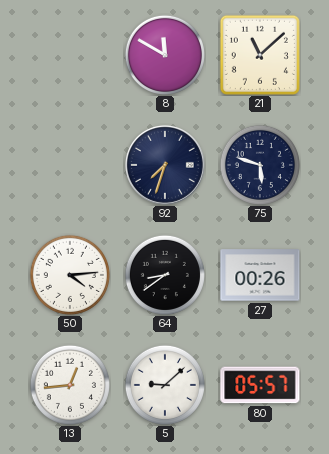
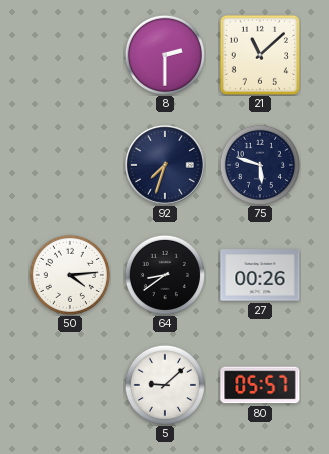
8: 11:50 -> 2:30
13: 12:44 -> none
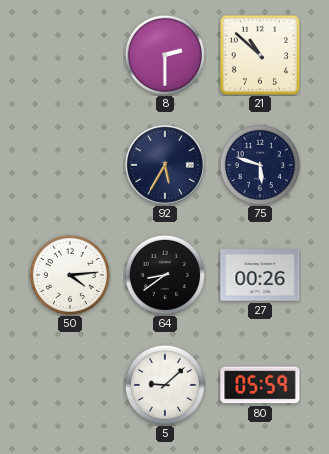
21: 11:08 -> 10:52
92: 7:33 -> 5:35
80: 05:57 -> 05:59
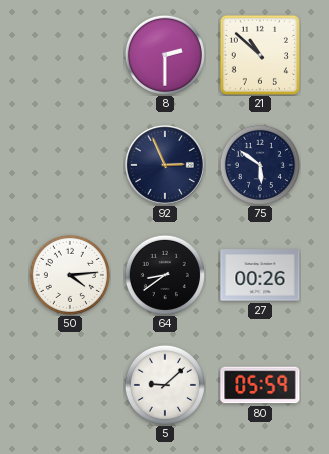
92: 5:35 -> 2:56
75: 5:48 -> 5:51
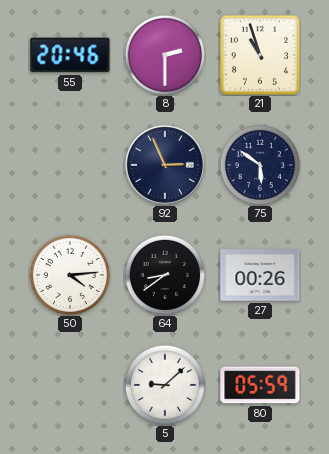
55: none -> 20:46
21: 10:52 -> 10:57
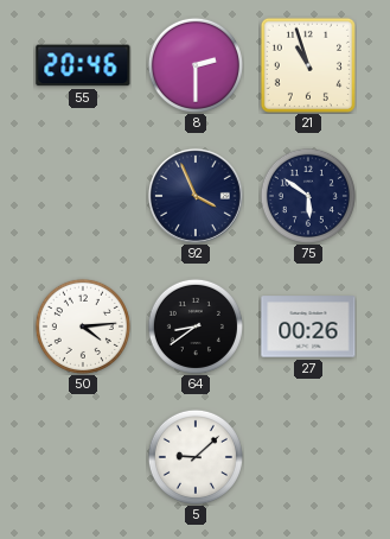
92: 2:56 -> 3:56
80: 05:59 -> none
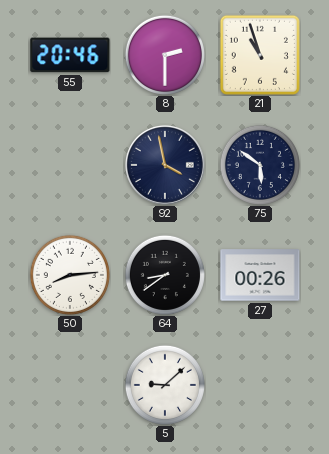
92: 3:56 -> 3:58
50: 4:14 -> 8:14
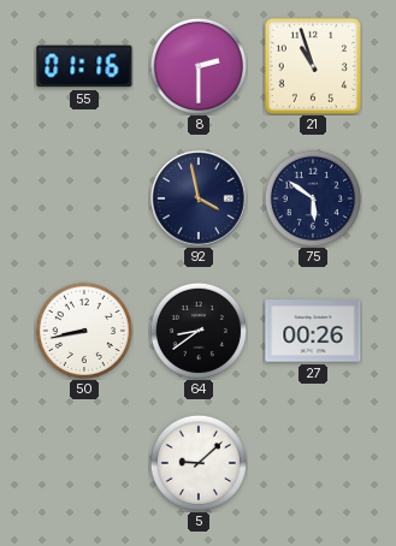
55: 20:46 -> 01:16
50: 8:14 -> 8:43
